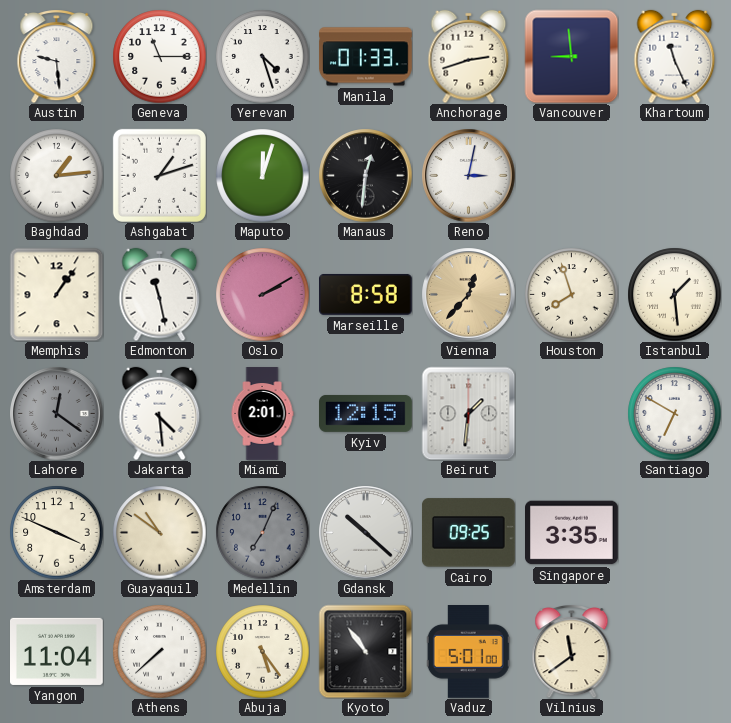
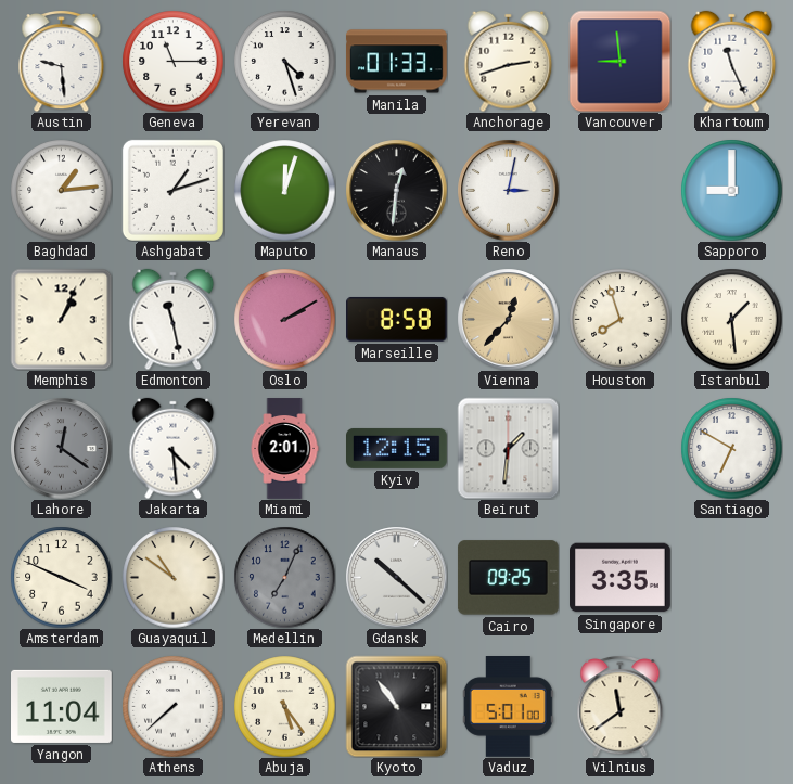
Sapporo: none -> 9:00
Memphis: 1:06 -> 1:04
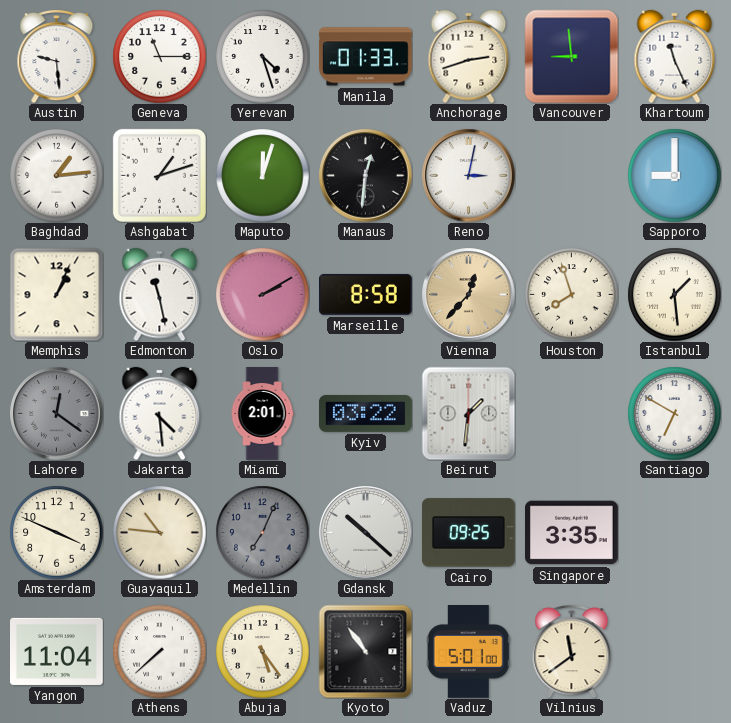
Kyiv: 12:15 -> 03:22
Guayaquil: 10:51 -> 10:46
